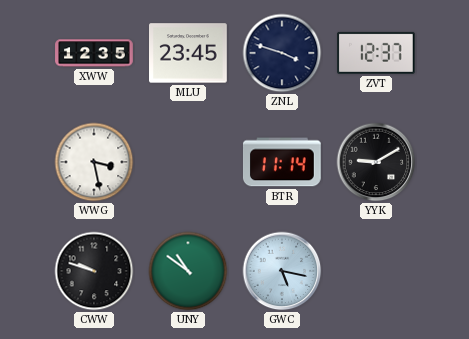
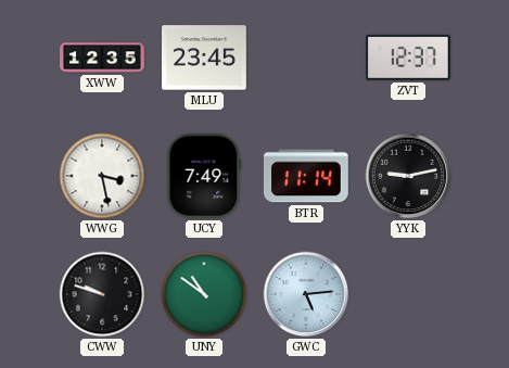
ZNL: 3:48 -> none
UCY: none -> 7:49
YYK: 9:10 -> 9:13
GWC: 5:17 -> 5:14
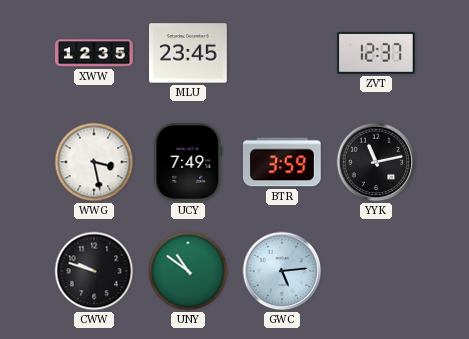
BTR: 11:14 -> 3:59
YYK: 9:13 -> 11:13
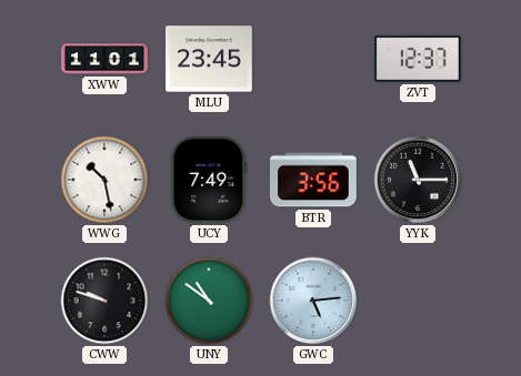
XWW: 12:35 -> 11:01
WWG: 3:28 -> 10:28
BTR: 3:59 -> 3:56
YYK: 11:13 -> 11:15
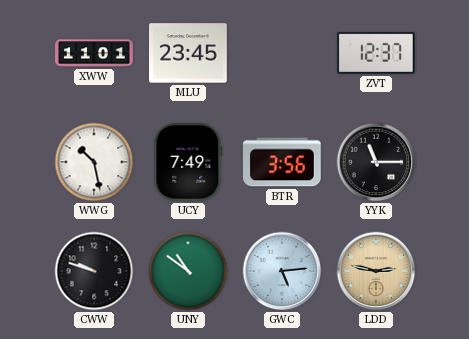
LDD: none -> 2:47
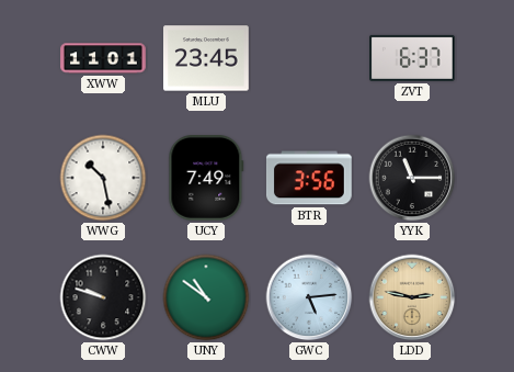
ZVT: 12:37 -> 6:37
